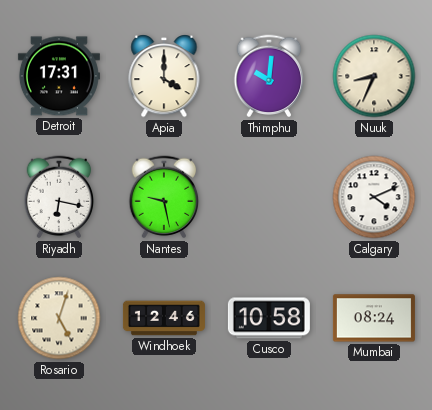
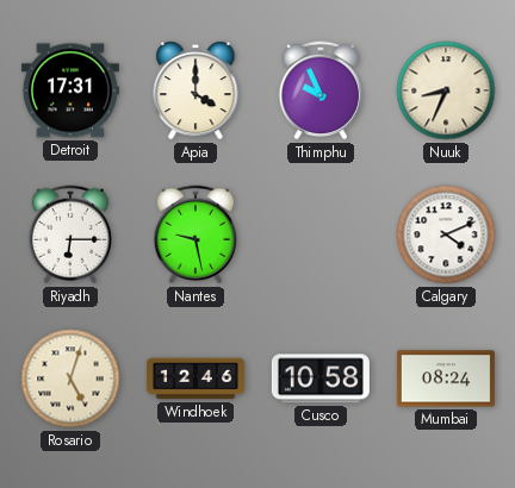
Thimphu: 10:01 -> 9:56
Riyadh: 6:17 -> 6:15
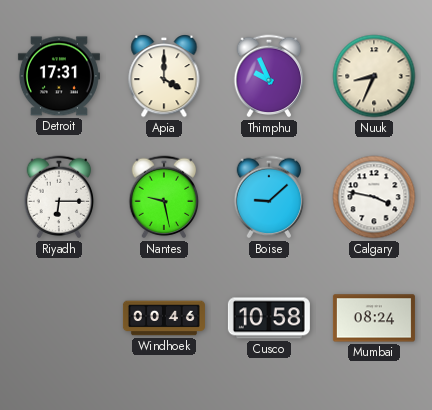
Boise: none -> 9:08
Calgary: 4:11 -> 3:47
Rosario: 5:03 -> none
Windhoek: 12:46 -> 00:46
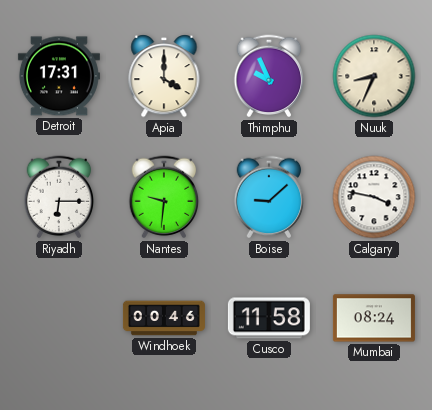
Nantes: 9:28 -> 9:31
Cusco: 10:58 -> 11:58
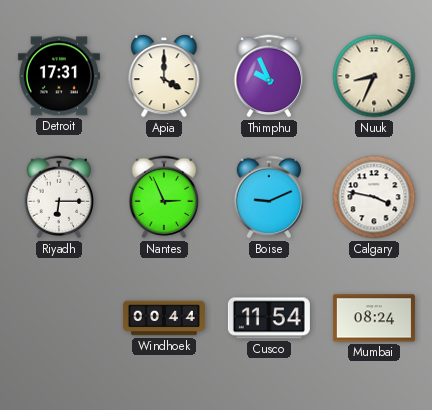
Nantes: 9:31 -> 2:56
Boise: 9:08 -> 9:11
Windhoek: 00:46 -> 00:44
Cusco: 11:58 -> 11:54
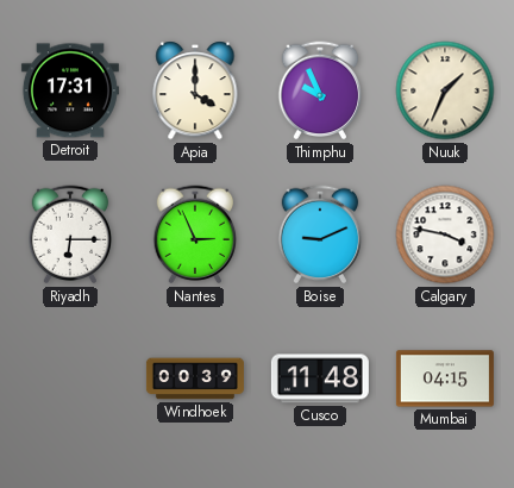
Nuuk: 8:34 -> 1:34
Windhoek: 00:44 -> 00:39
Cusco: 11:54 -> 11:48
Mumbai: 08:24 -> 04:15
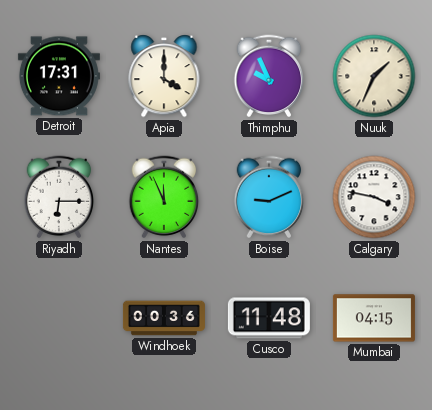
Nantes: 2:56 -> 11:56
Windhoek: 00:39 -> 00:36
